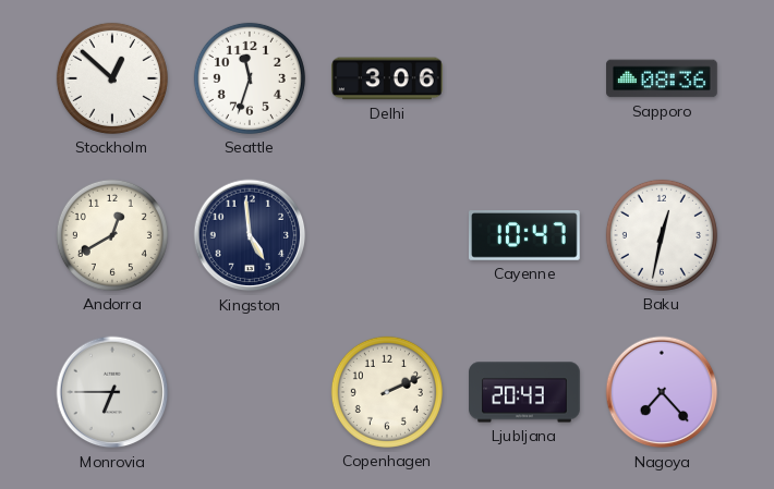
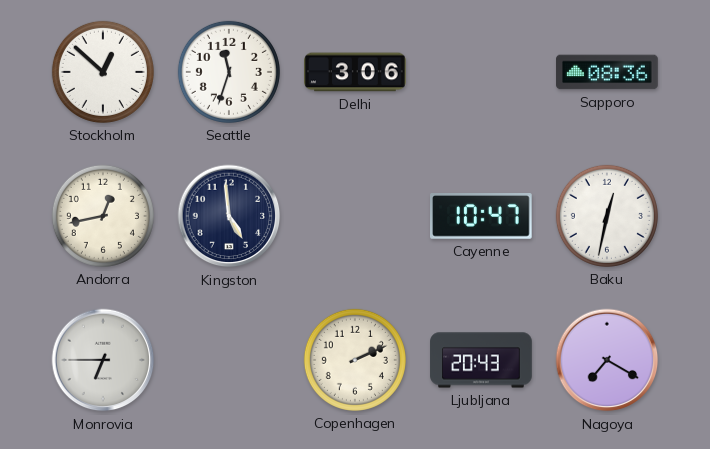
Andorra: 12:40 -> 12:43
Nagoya: 7:23 -> 7:20
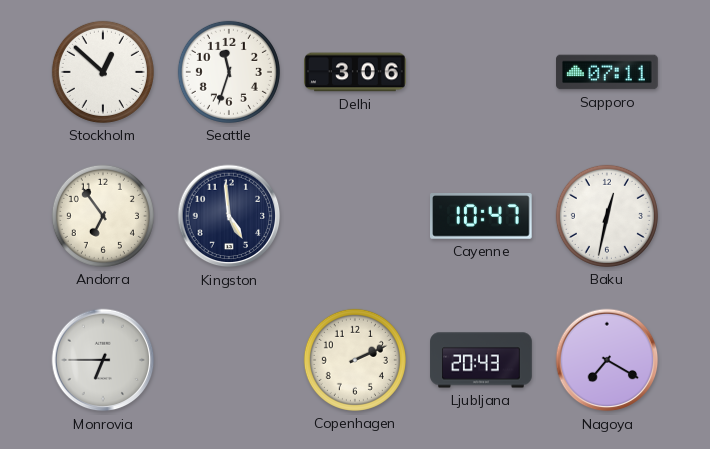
Sapporo: 08:36 -> 07:11
Andorra: 12:43 -> 6:54
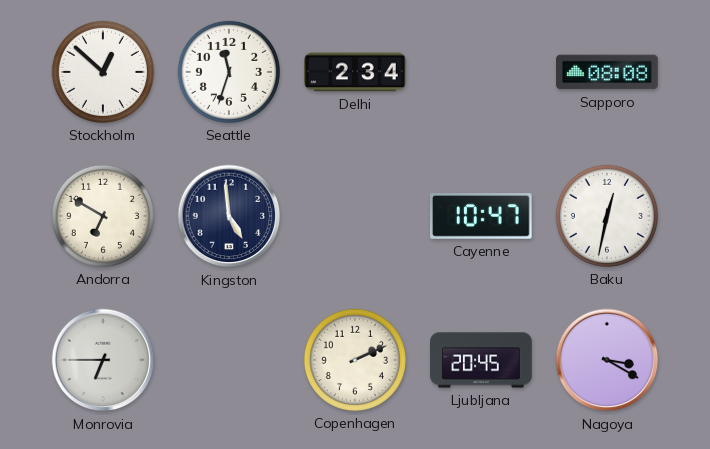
Delhi: 3:06 -> 2:34
Sapporo: 07:11 -> 08:08
Andorra: 6:54 -> 6:50
Ljubljana: 20:43 -> 20:45
Nagoya: 7:20 -> 3:20
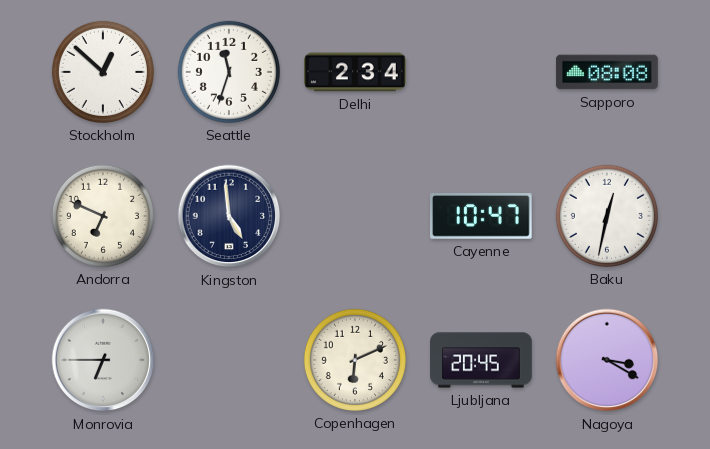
Andorra: 6:50 -> 6:49
Copenhagen: 2:11 -> 6:11
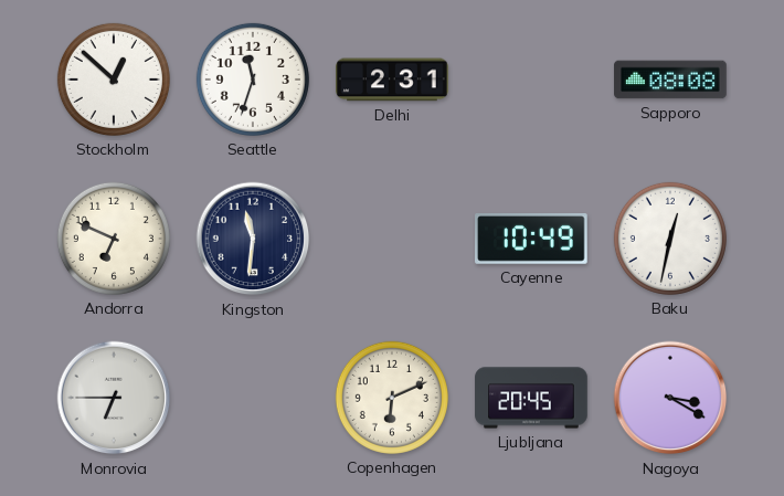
Delhi: 2:34 -> 2:31
Kingston: 4:59 -> 11:31
Cayenne: 10:47 -> 10:49
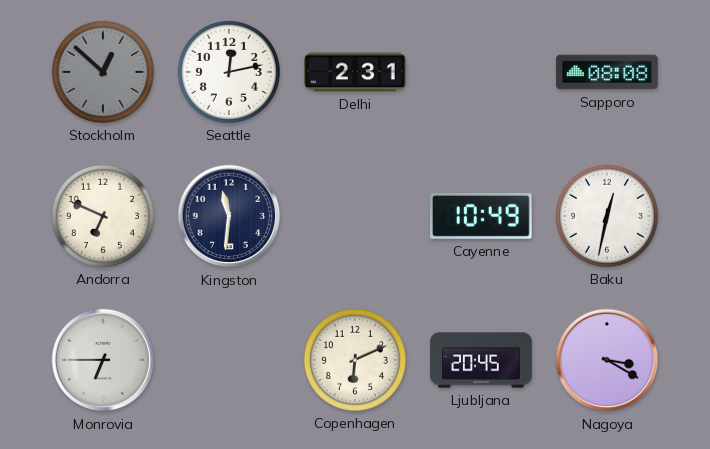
Stockholm dial: white -> grey
Seattle: 11:33 -> 12:13
